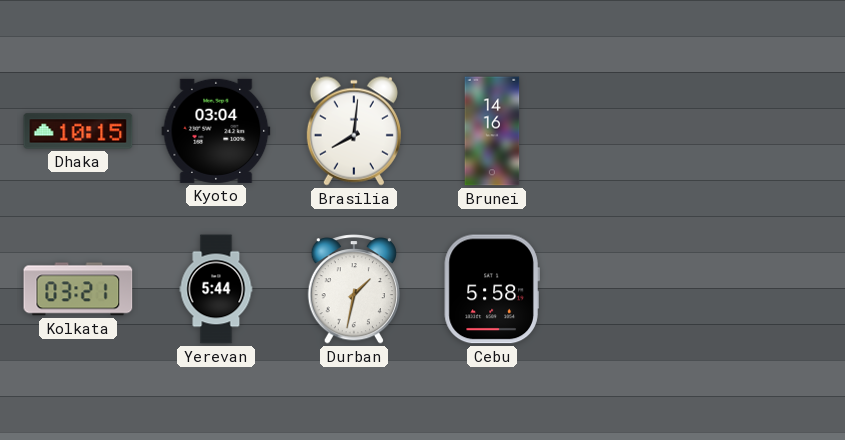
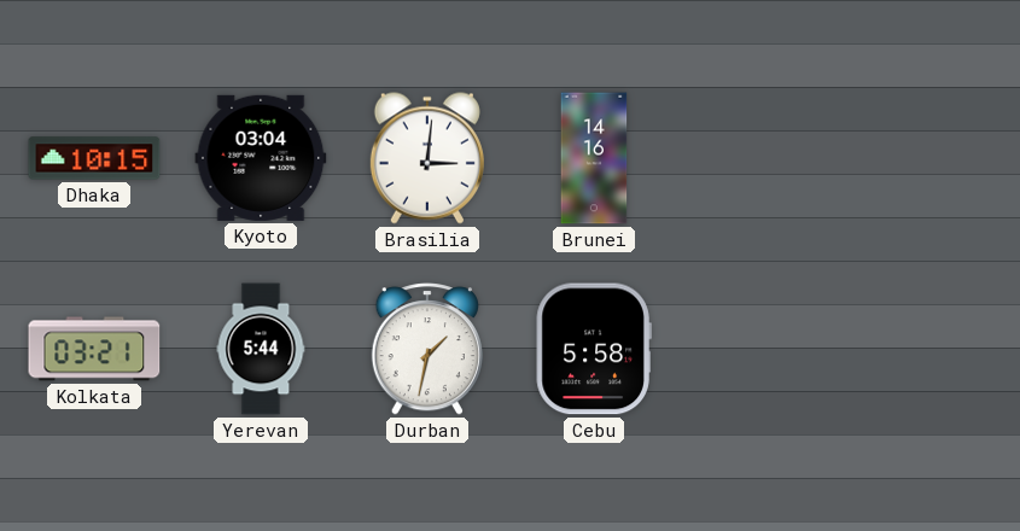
Brasilia: 8:01 -> 3:01
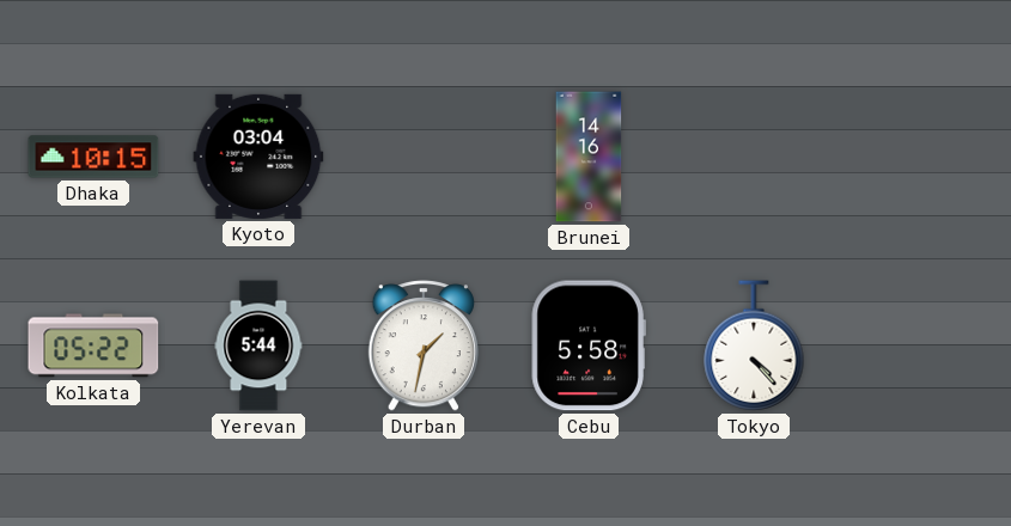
Brasilia: 3:01 -> none
Kolkata: 03:21 -> 05:22
Tokyo: none -> 4:23
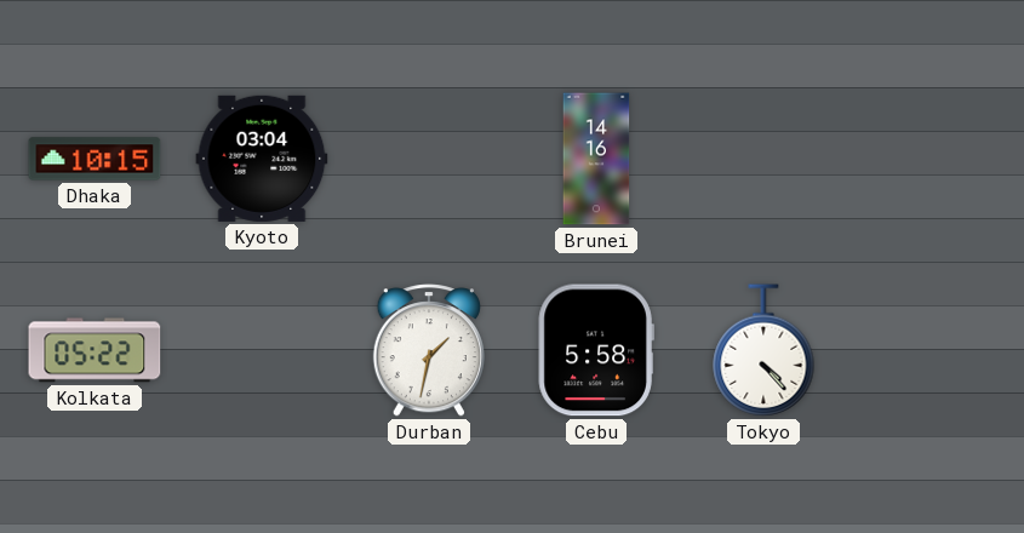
Yerevan: 5:44 -> none
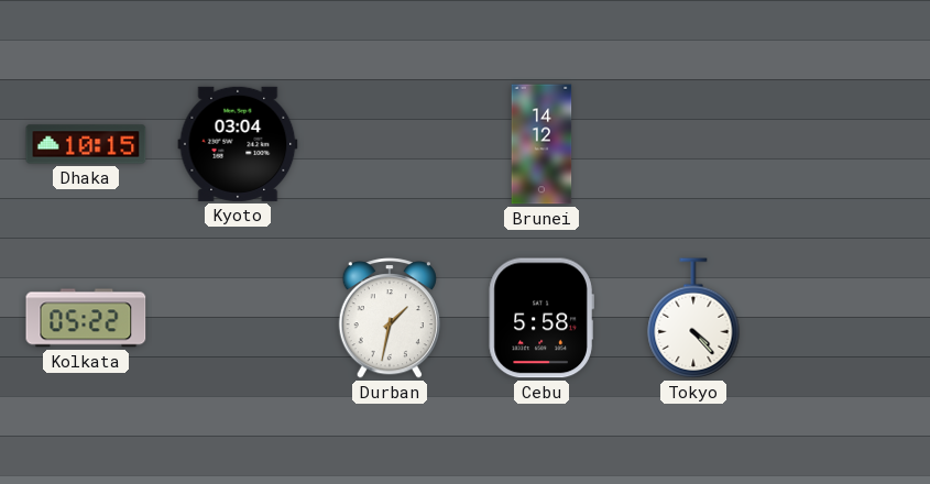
Brunei: 14:16 -> 14:12
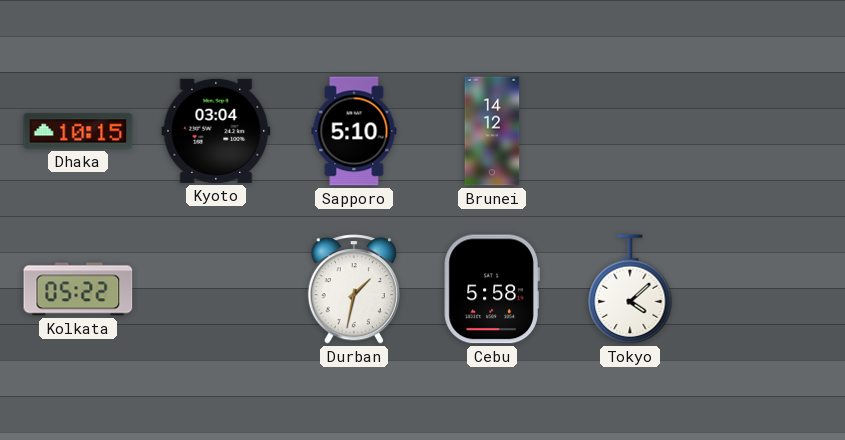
Sapporo: none -> 5:10
Tokyo: 4:23 -> 4:08
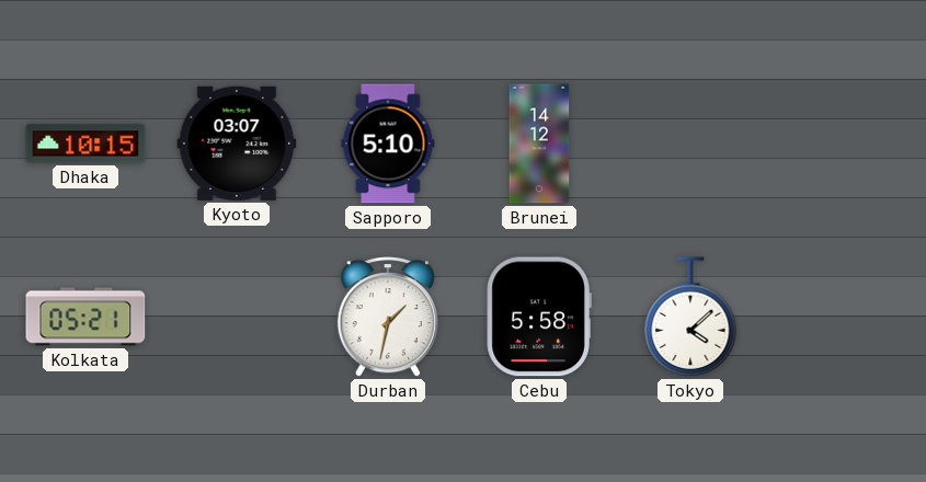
Kyoto: 03:04 -> 03:07
Kolkata: 05:22 -> 05:21
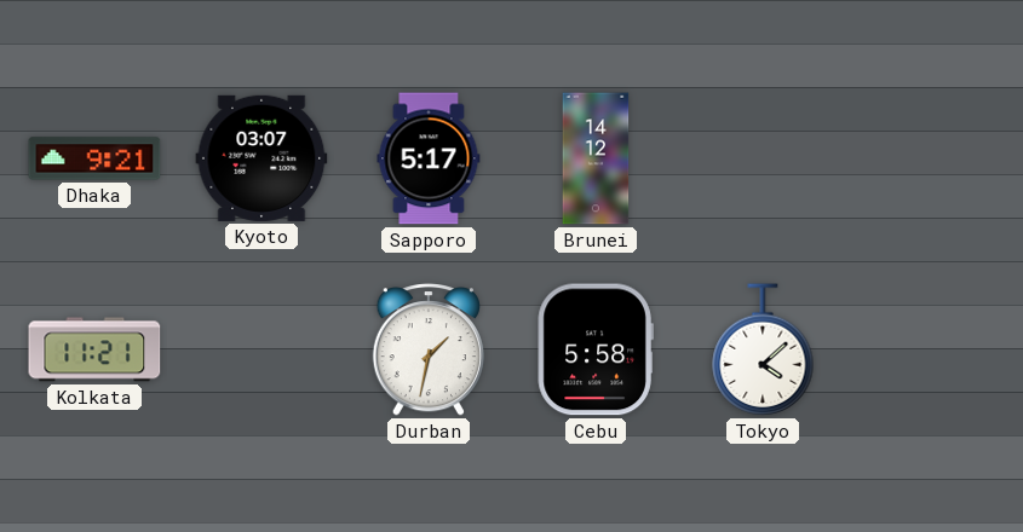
Dhaka: 10:15 -> 9:21
Sapporo: 5:10 -> 5:17
Kolkata: 05:21 -> 11:21
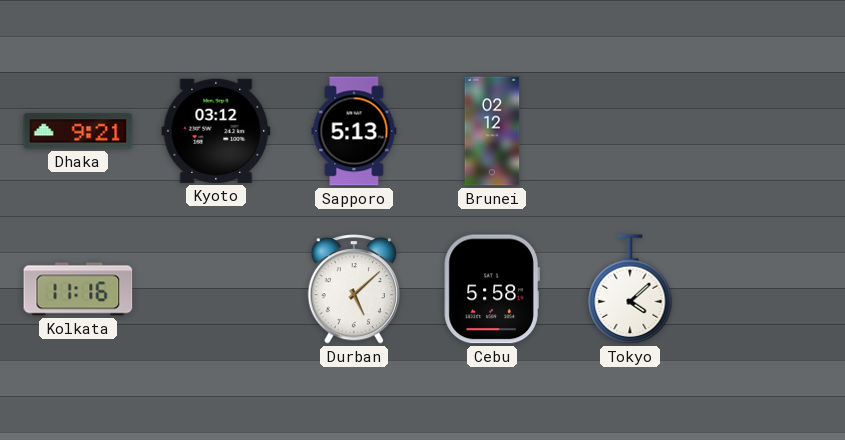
Kyoto: 03:07 -> 03:12
Sapporo: 5:17 -> 5:13
Brunei: 14:12 -> 02:12
Kolkata: 11:21 -> 11:16
Durban: 1:32 -> 5:08
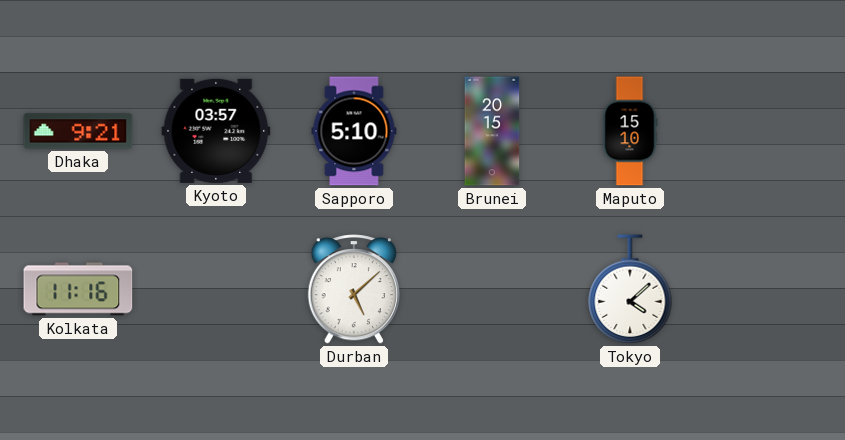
Kyoto: 03:12 -> 03:57
Sapporo: 5:13 -> 5:10
Brunei: 02:12 -> 20:15
Maputo: none -> 15:10
Cebu: 5:58 -> none
